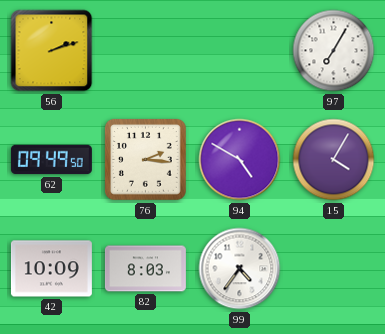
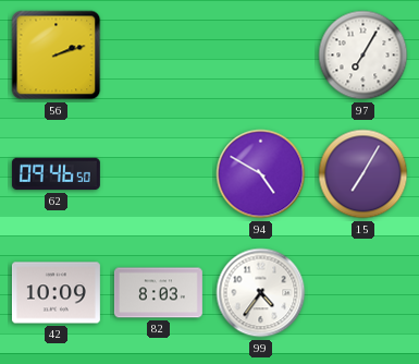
62: 09:49 -> 09:46
76: 2:16 -> none
15: 4:05 -> 7:05
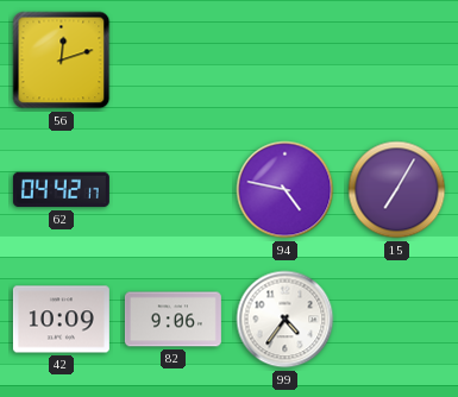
56: 2:12 -> 12:12
97: 7:05 -> none
62: 09:46 -> 04:42
94: 4:50 -> 4:47
82: 8:03 -> 9:06
